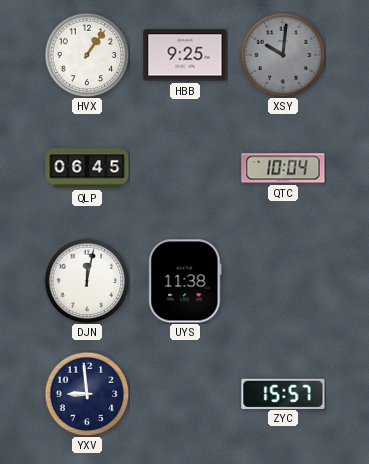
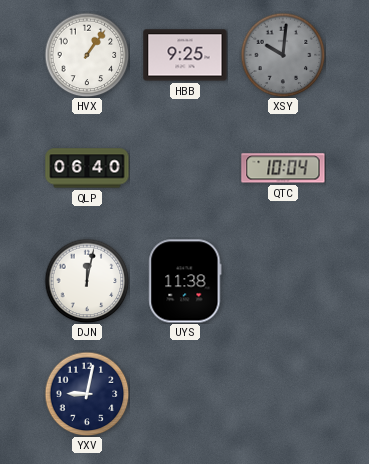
QLP: 06:45 -> 06:40
YXV: 8:59 -> 9:02
ZYC: 15:57 -> none
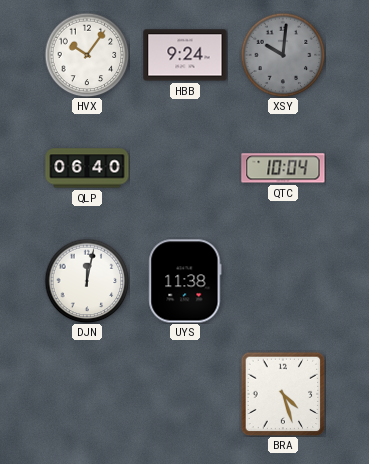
HVX: 1:06 -> 10:06
HBB: 9:25 -> 9:24
YXV: 9:02 -> none
BRA: none -> 4:27
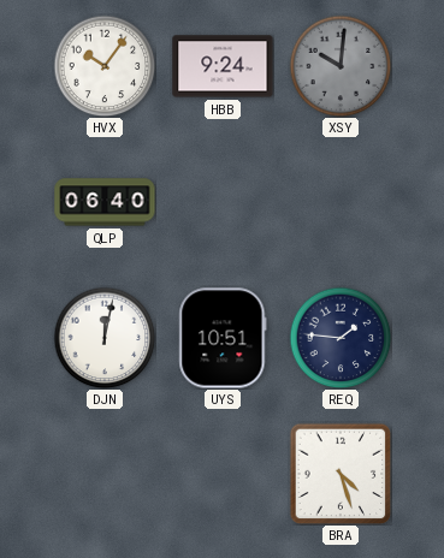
QTC: 10:04 -> none
UYS: 11:38 -> 10:51
REQ: none -> 1:46
